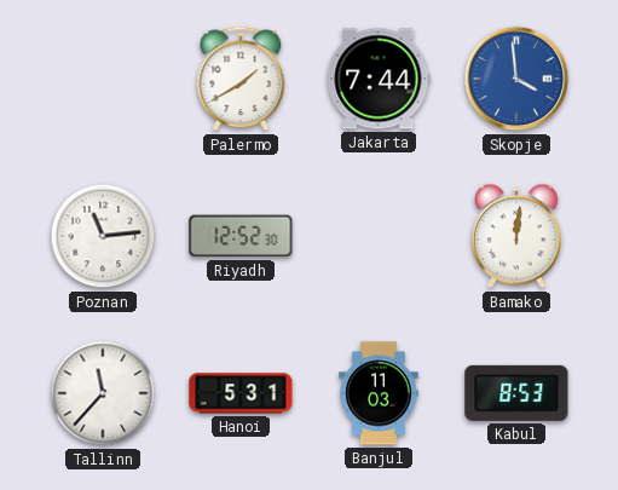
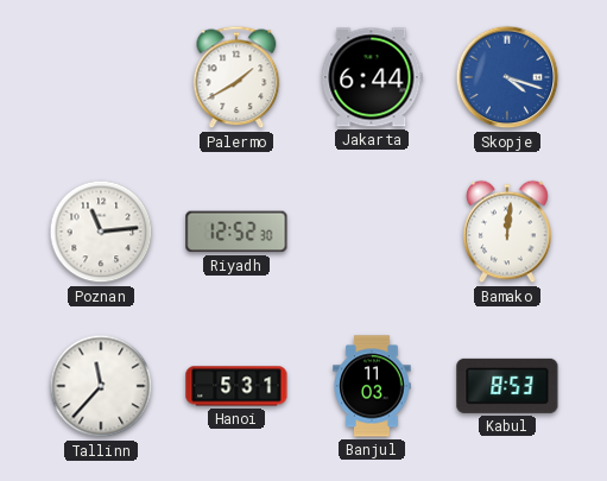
Jakarta: 7:44 -> 6:44
Skopje: 3:59 -> 4:18
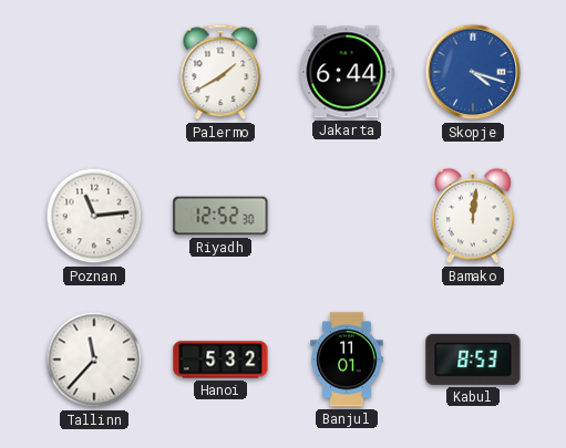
Hanoi: 5:31 -> 5:32
Banjul: 11:03 -> 11:01
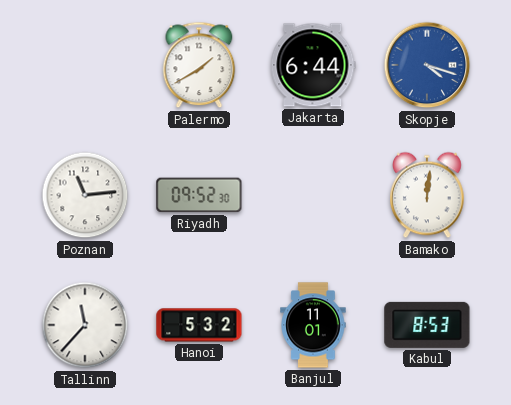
Riyadh: 12:52 -> 09:52
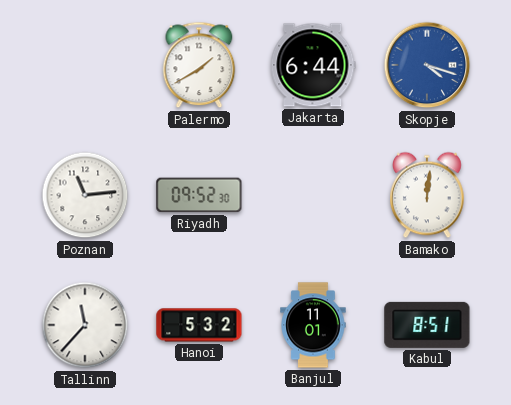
Kabul: 8:53 -> 8:51
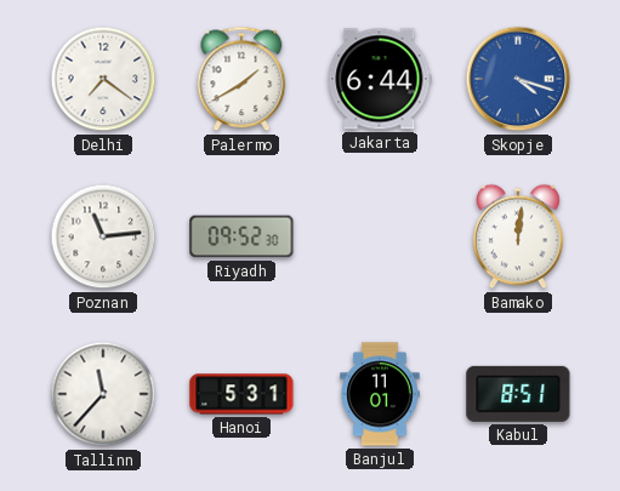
Delhi: none -> 7:21
Hanoi: 5:32 -> 5:31
